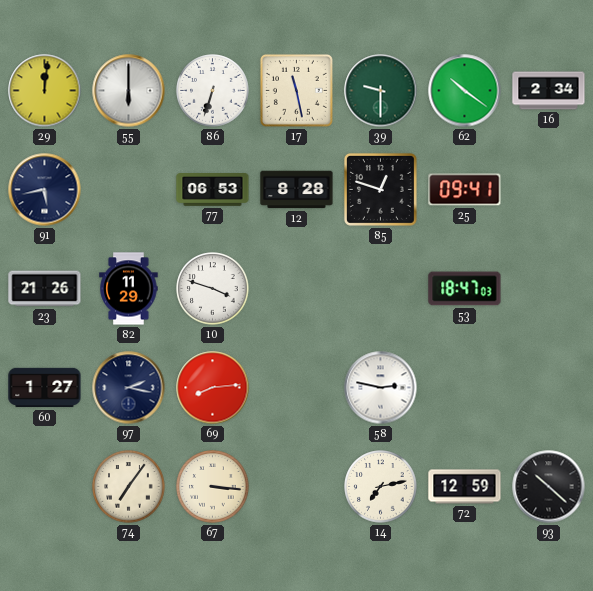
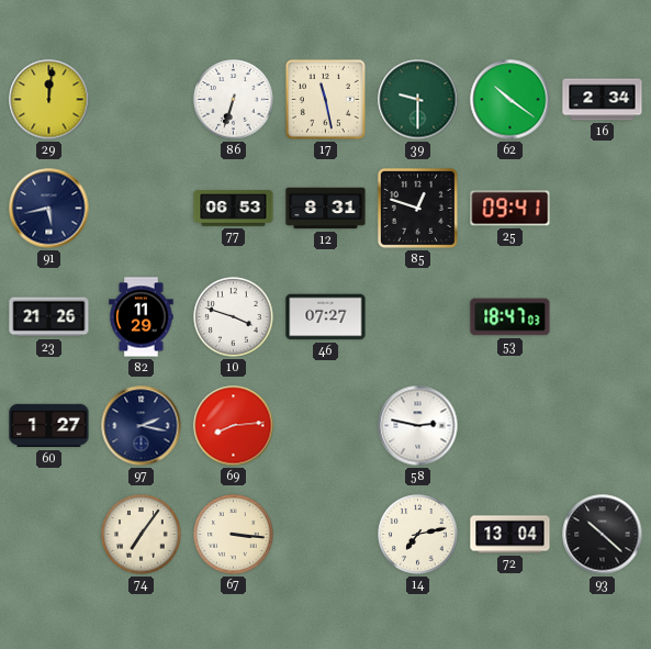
55: 6:00 -> none
12: 8:28 -> 8:31
46: none -> 07:27
72: 12:59 -> 13:04
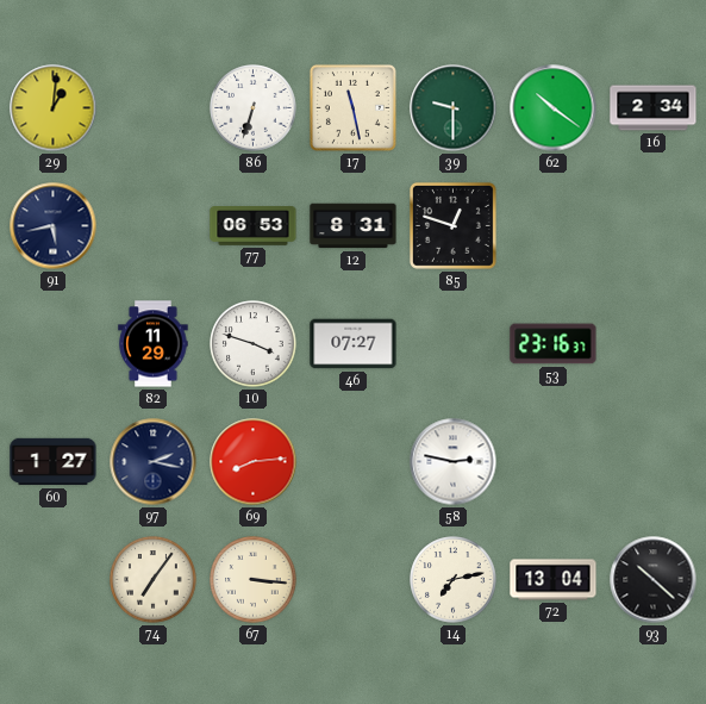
29: 12:01 -> 1:01
25: 09:41 -> none
23: 21:26 -> none
53: 18:47 -> 23:16
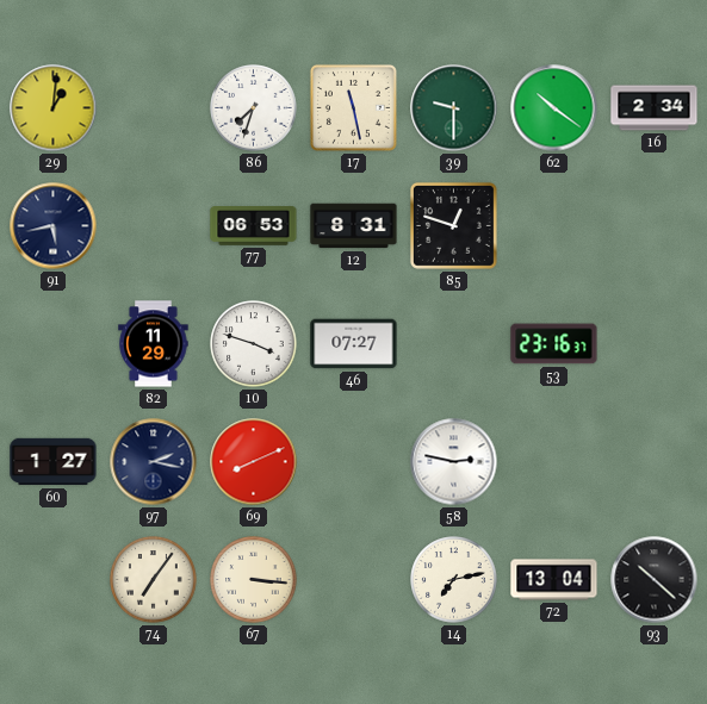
86: 6:33 -> 7:33
69: 8:14 -> 8:11
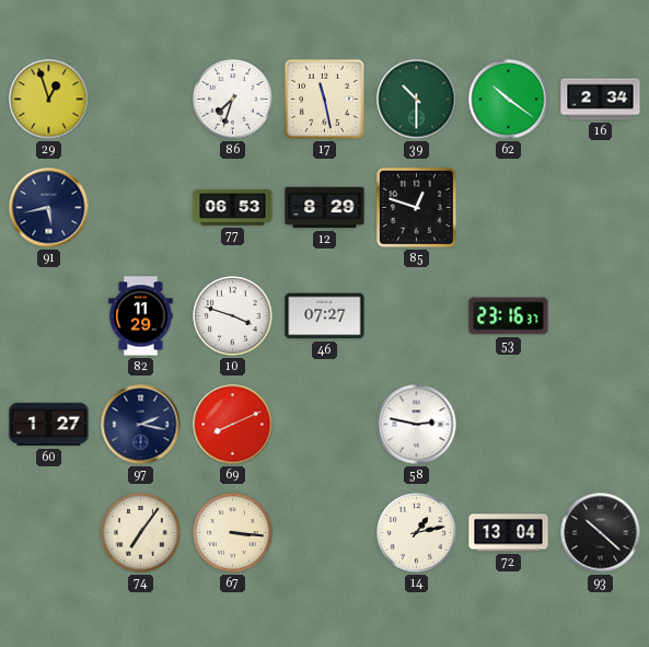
29: 1:01 -> 12:57
39: 9:30 -> 10:30
12: 8:31 -> 8:29
14: 7:13 -> 1:13
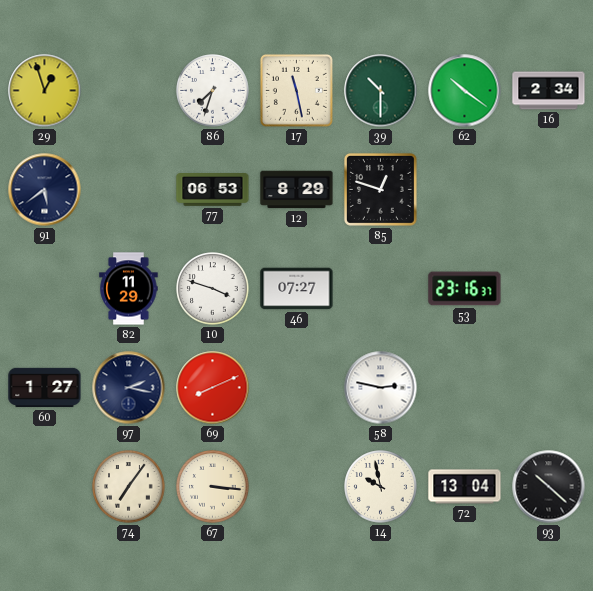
91: 5:43 -> 5:39
14: 1:13 -> 9:58
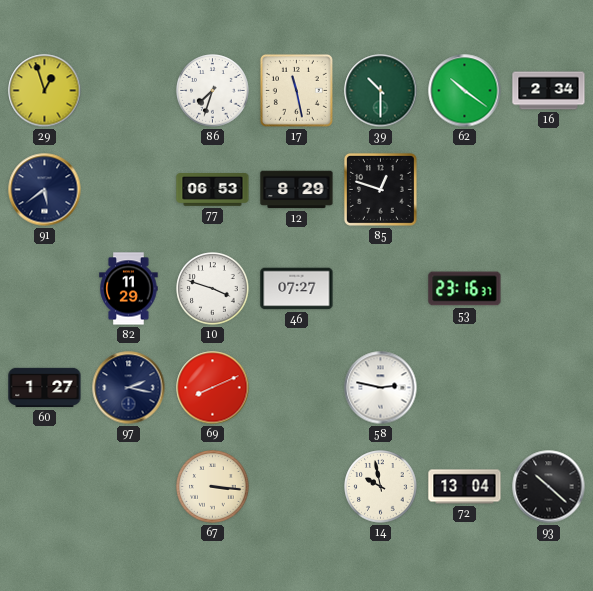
74: 7:06 -> none
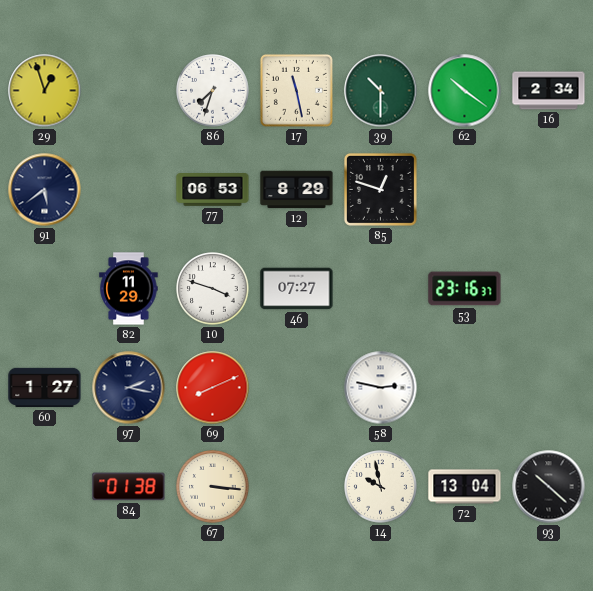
84: none -> 01:38
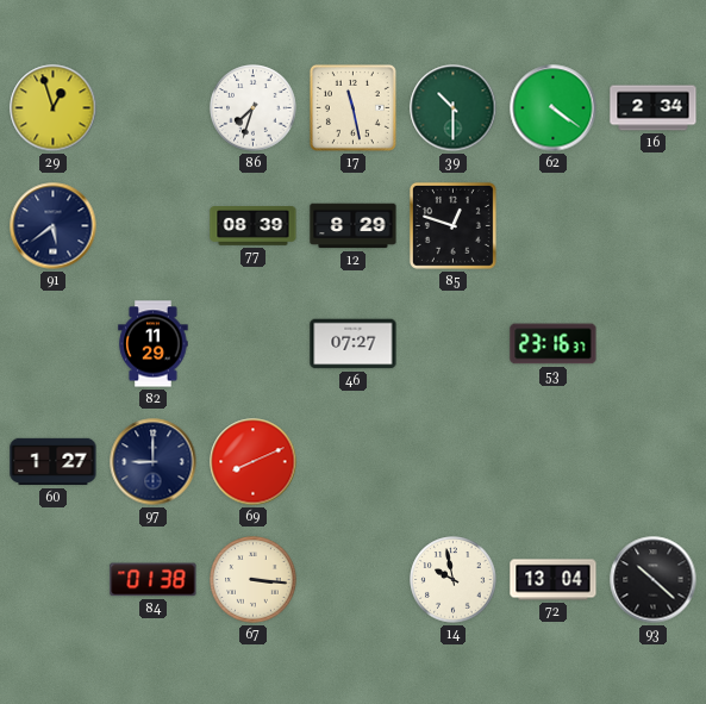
62: 10:21 -> 4:21
77: 06:53 -> 08:39
10: 3:48 -> none
97: 2:17 -> 9:00
58: 2:47 -> none
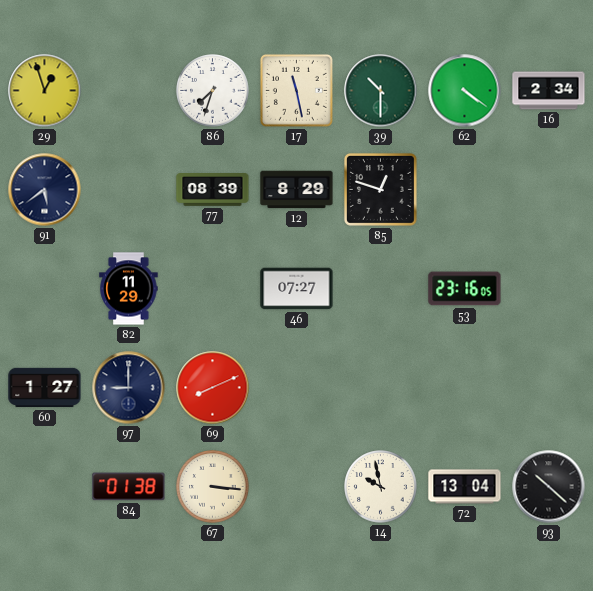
53: 23:16:37 -> 23:16:05
